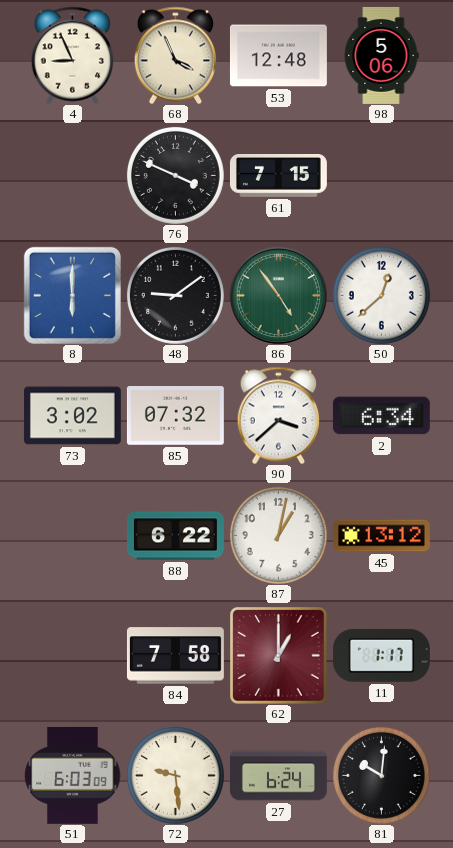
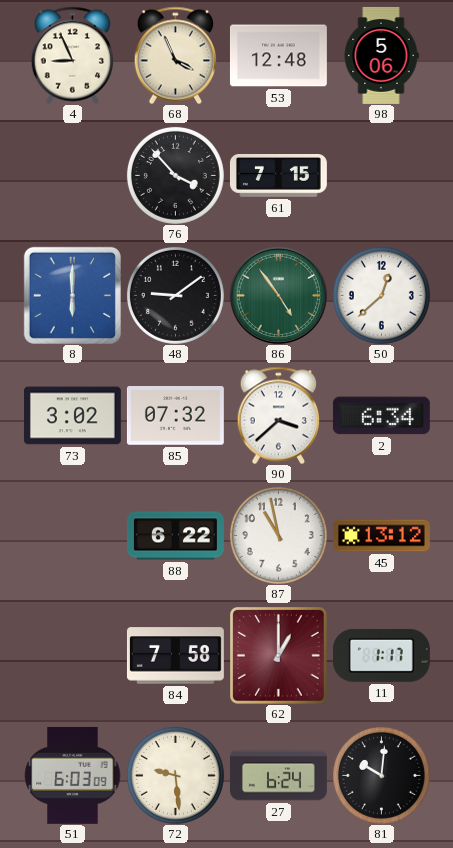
76: 3:49 -> 3:53
87: 1:02 -> 10:58
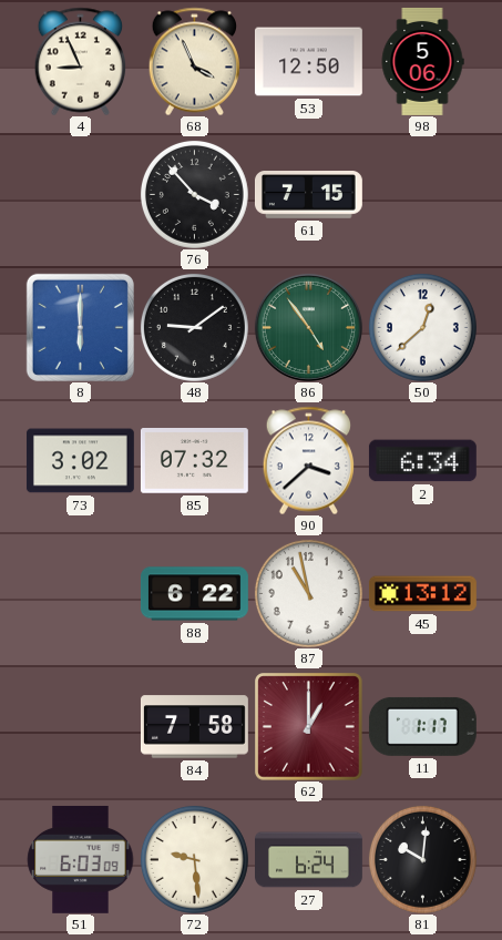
53: 12:48 -> 12:50
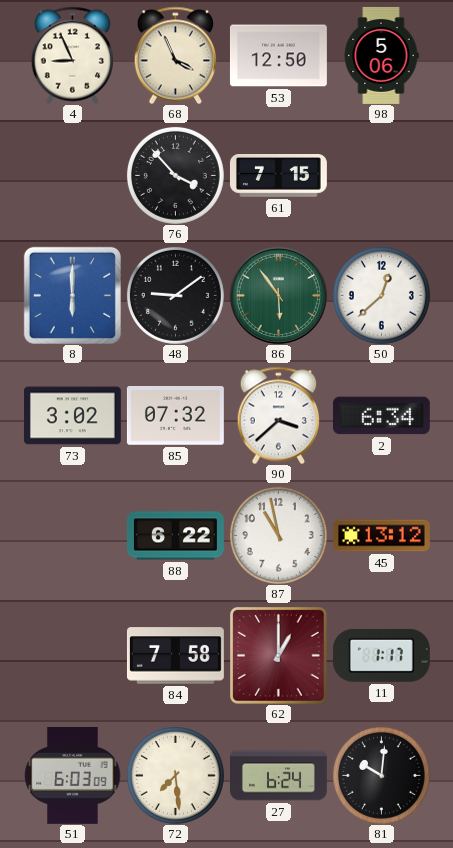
86: 4:54 -> 5:54
72: 9:29 -> 7:29
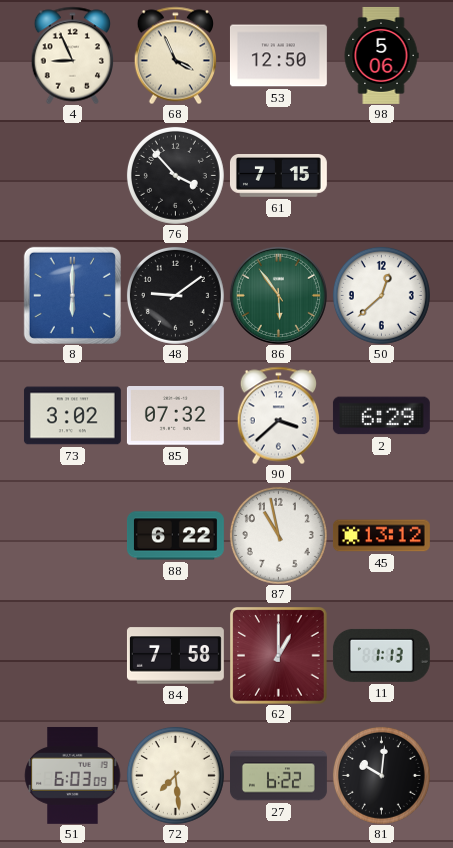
2: 6:34 -> 6:29
11: 1:17 -> 1:13
27: 6:24 -> 6:22
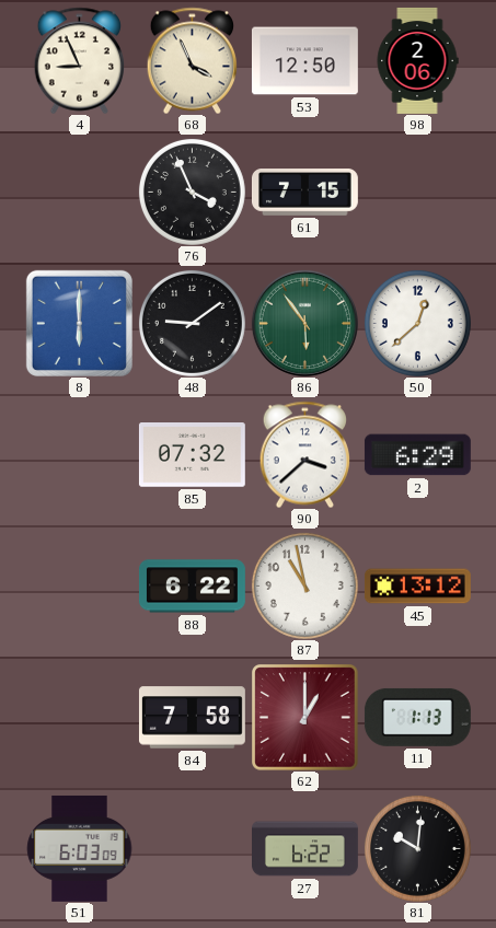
98: 5:06 -> 2:06
76: 3:53 -> 3:56
73: 3:02 -> none
72: 7:29 -> none
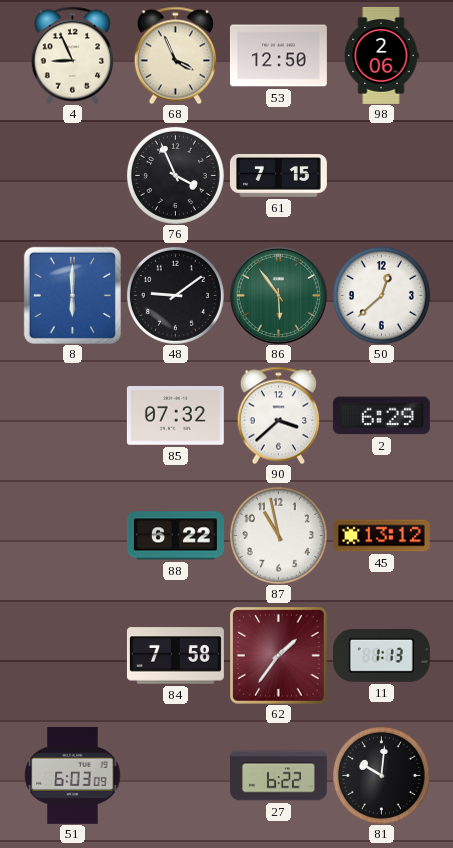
62: 1:00 -> 1:36
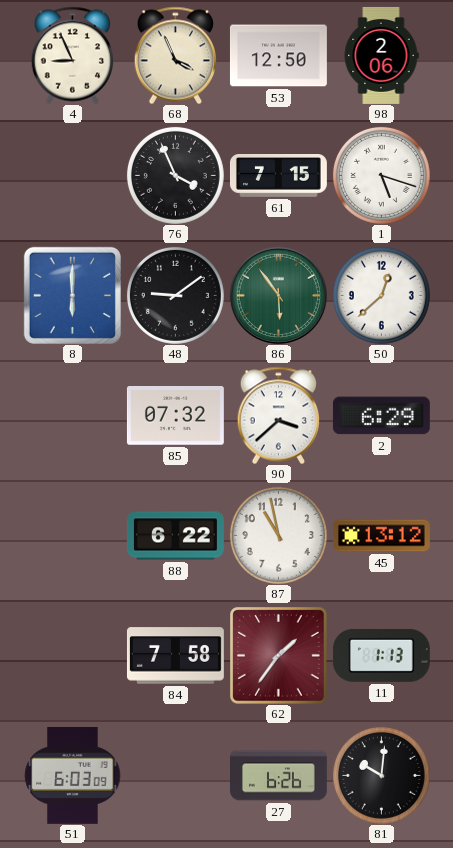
1: none -> 5:18
27: 6:22 -> 6:26
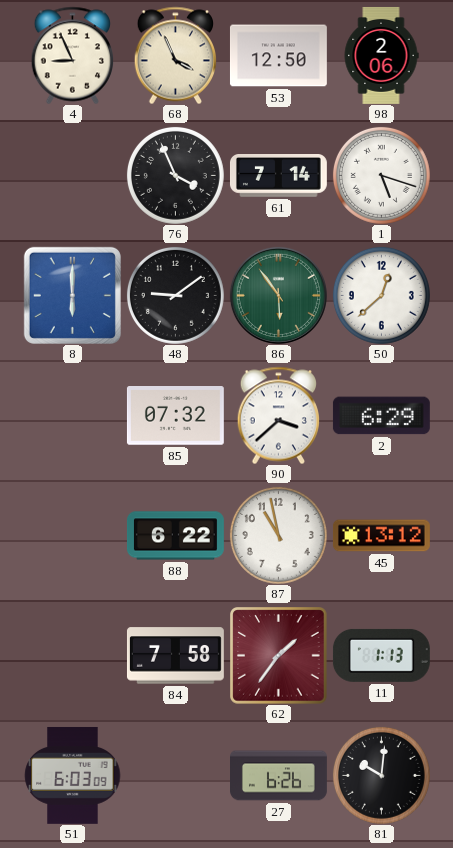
61: 7:15 -> 7:14
